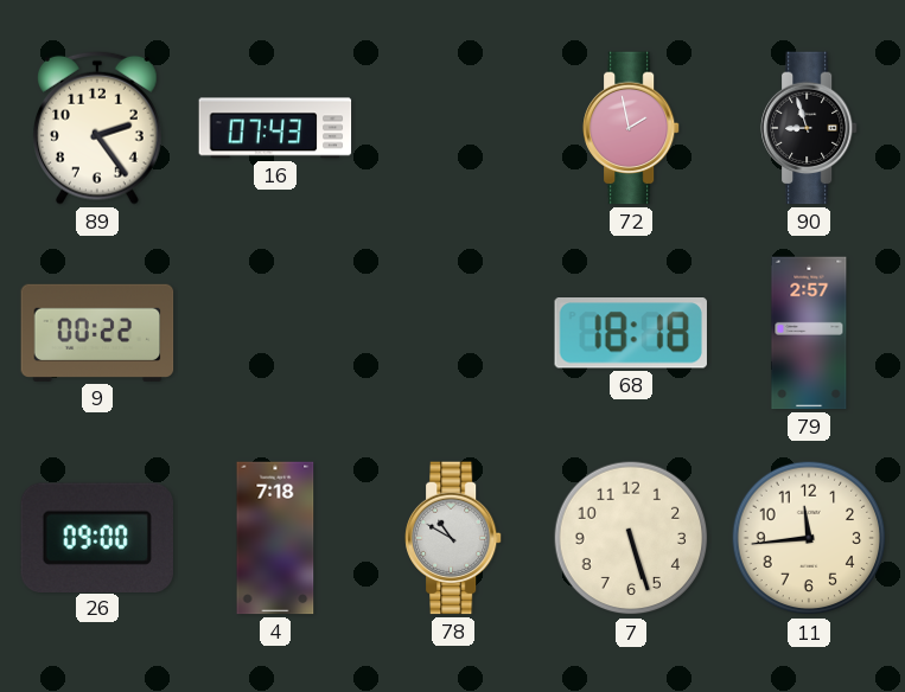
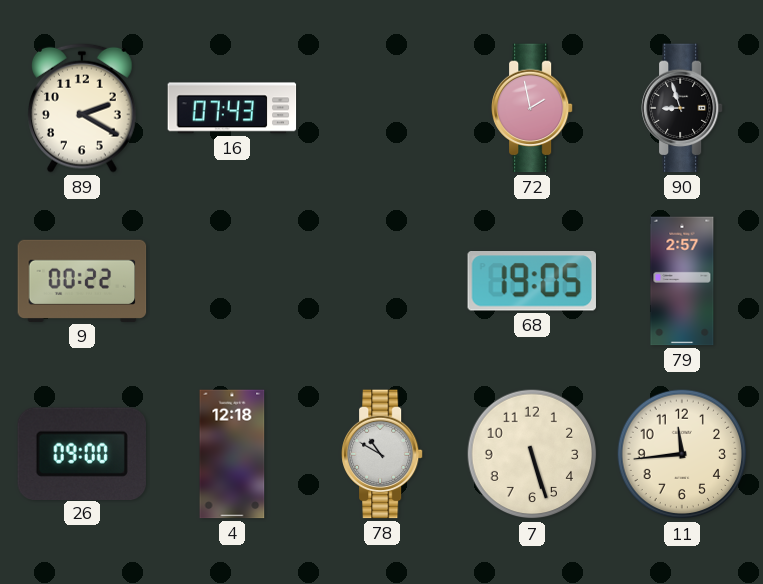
89: 2:24 -> 2:20
68: 18:18 -> 19:05
4: 7:18 -> 12:18
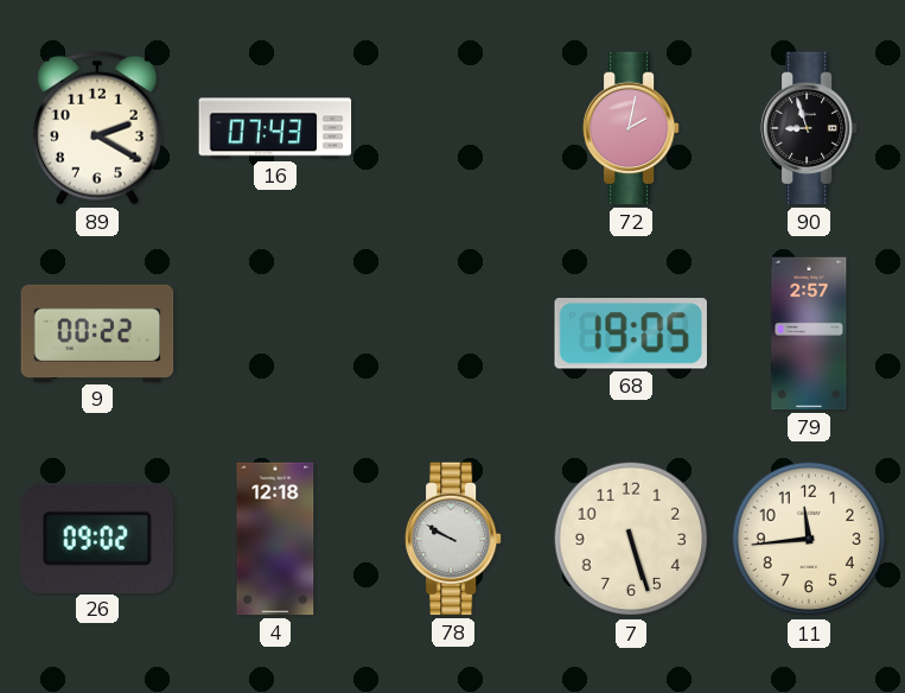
72: 1:58 -> 2:02
26: 09:00 -> 09:02
78: 10:50 -> 9:50
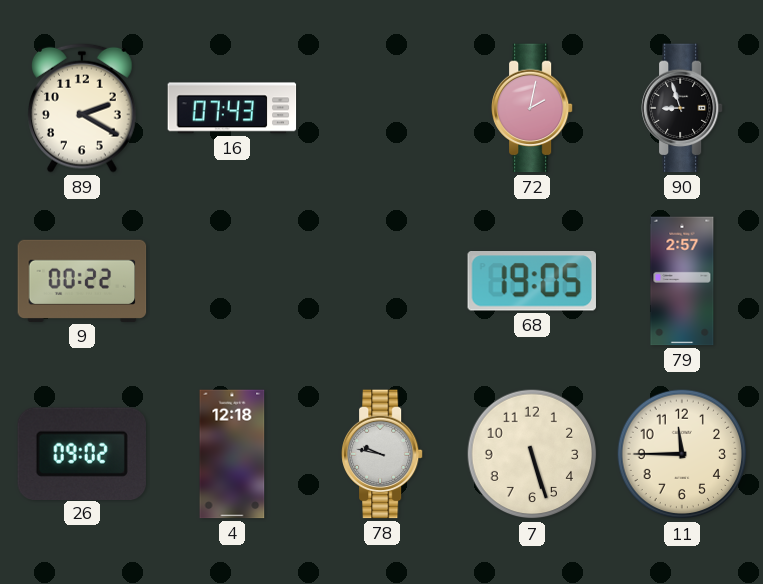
78: 9:50 -> 9:47
11: 11:44 -> 11:45
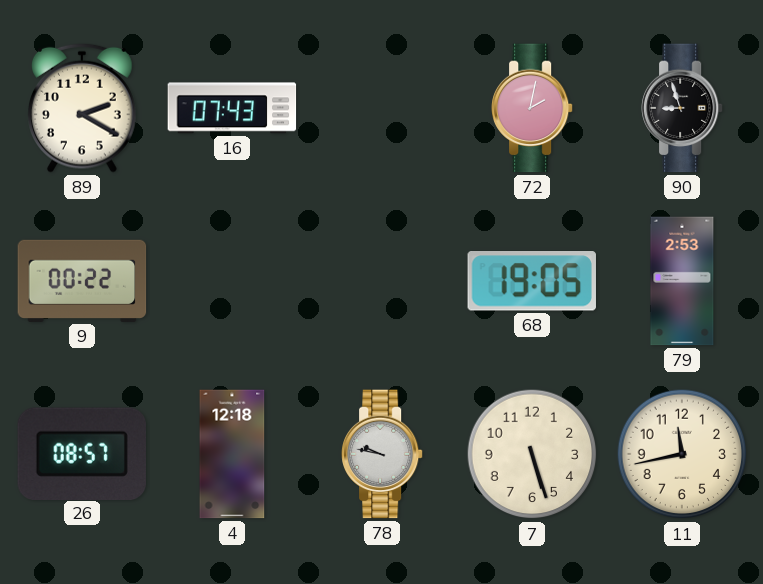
79: 2:57 -> 2:53
26: 09:02 -> 08:57
11: 11:45 -> 11:43
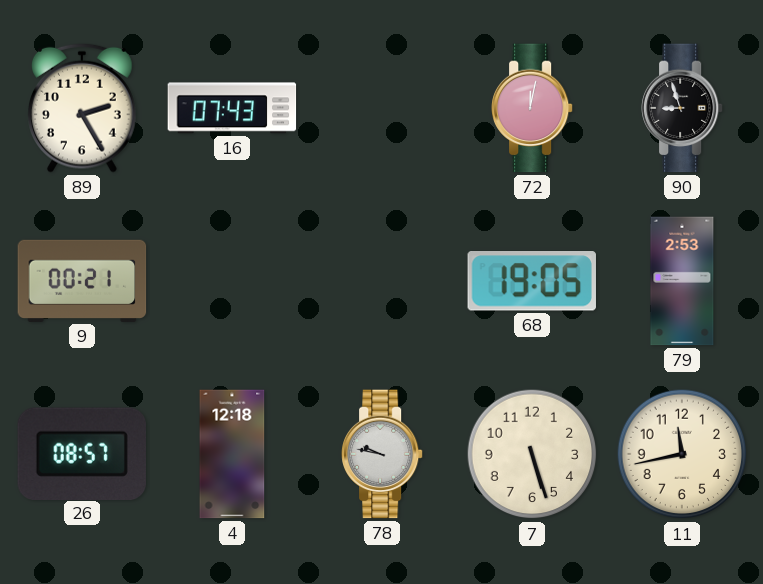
89: 2:20 -> 2:25
72: 2:02 -> 12:02
9: 00:22 -> 00:21
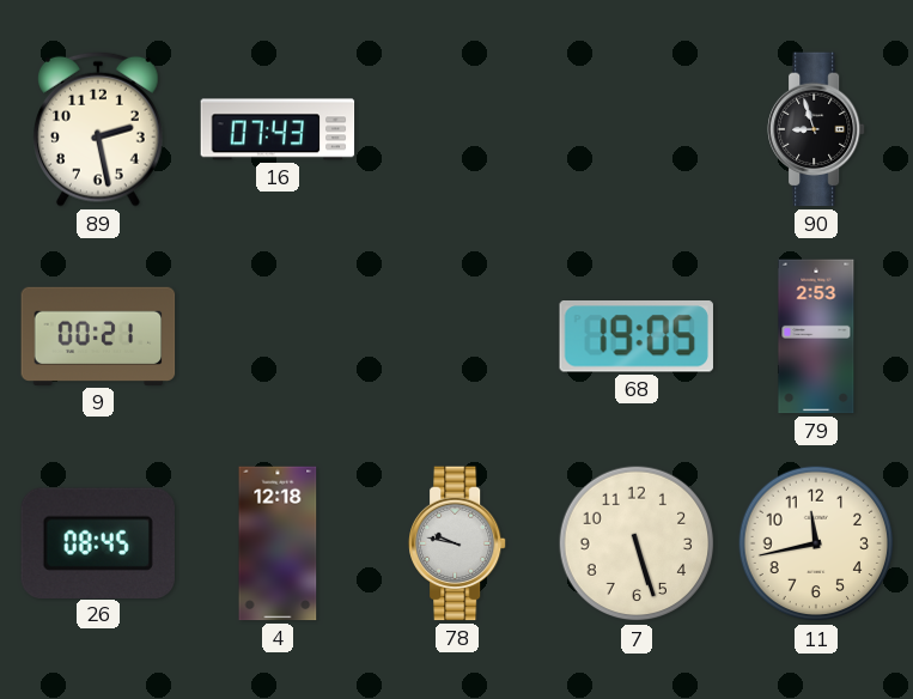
89: 2:25 -> 2:28
72: 12:02 -> none
26: 08:57 -> 08:45
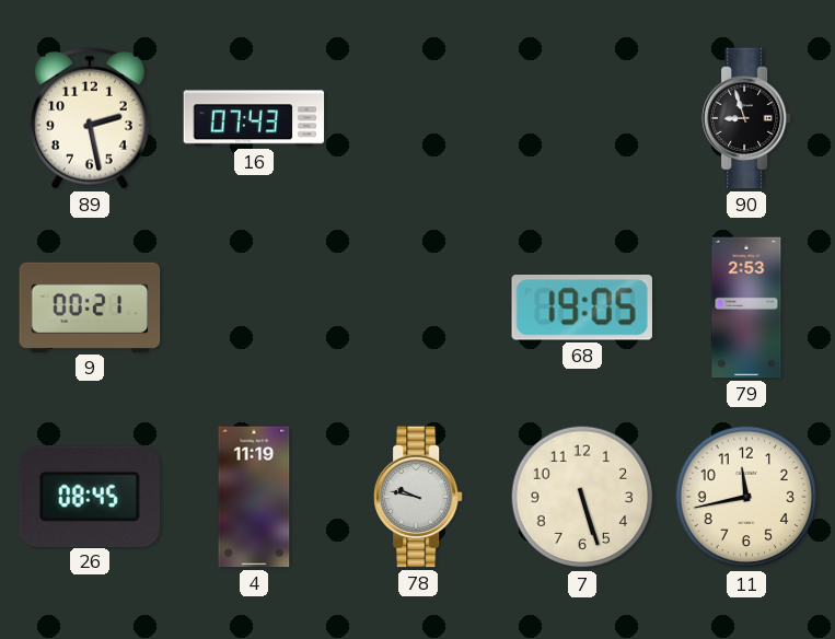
4: 12:18 -> 11:19
